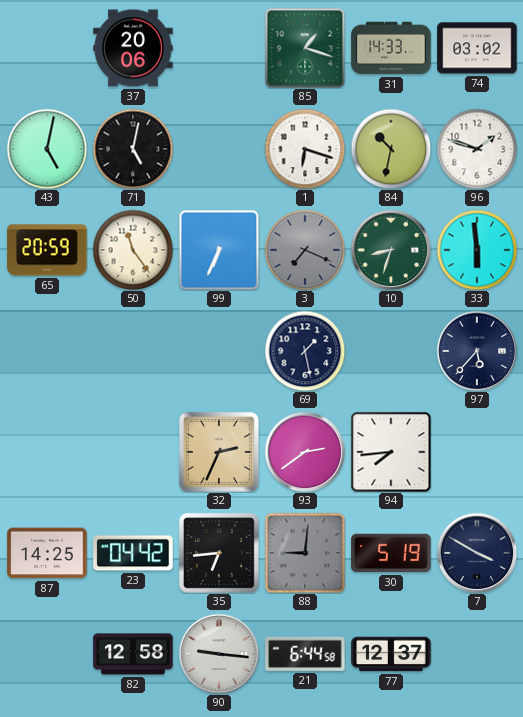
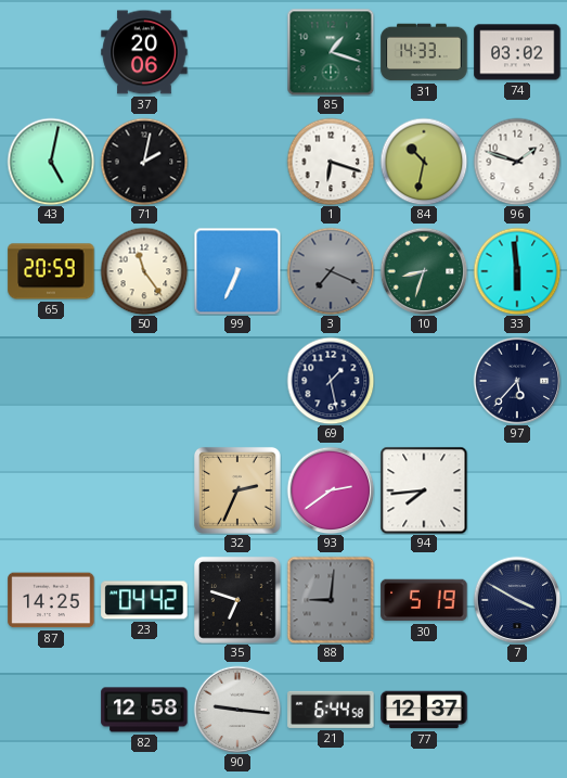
71: 5:02 -> 2:02
35: 6:44 -> 6:48
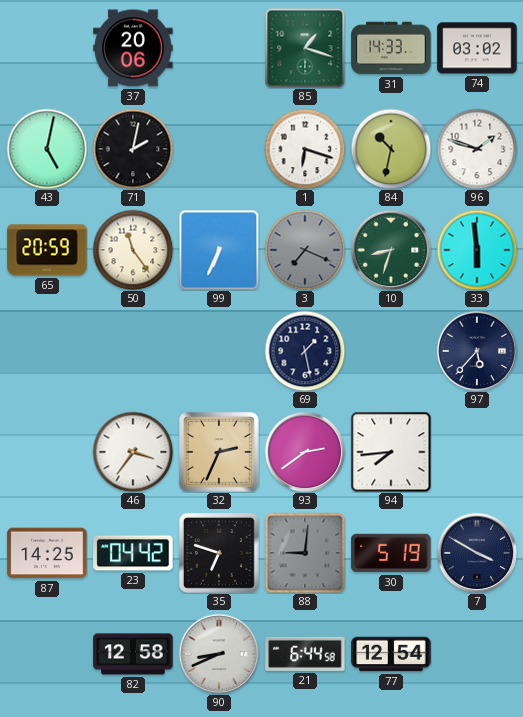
46: none -> 3:36
90: 9:16 -> 8:41
77: 12:37 -> 12:54
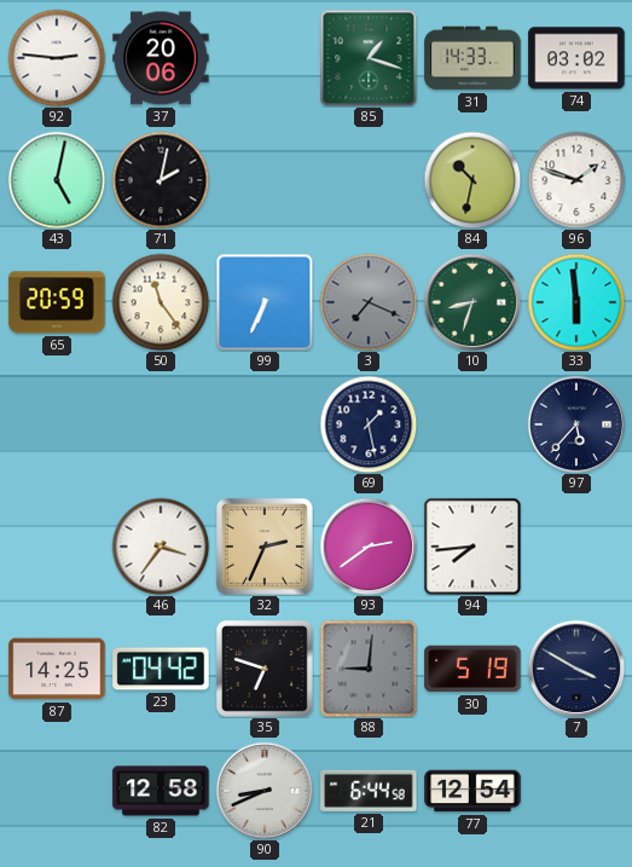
92: none -> 2:46
1: 6:18 -> none
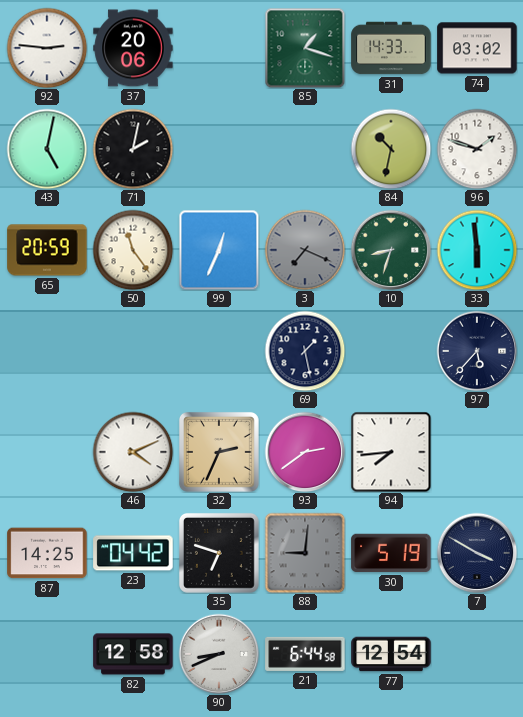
99: 6:34 -> 12:34
46: 3:36 -> 4:11
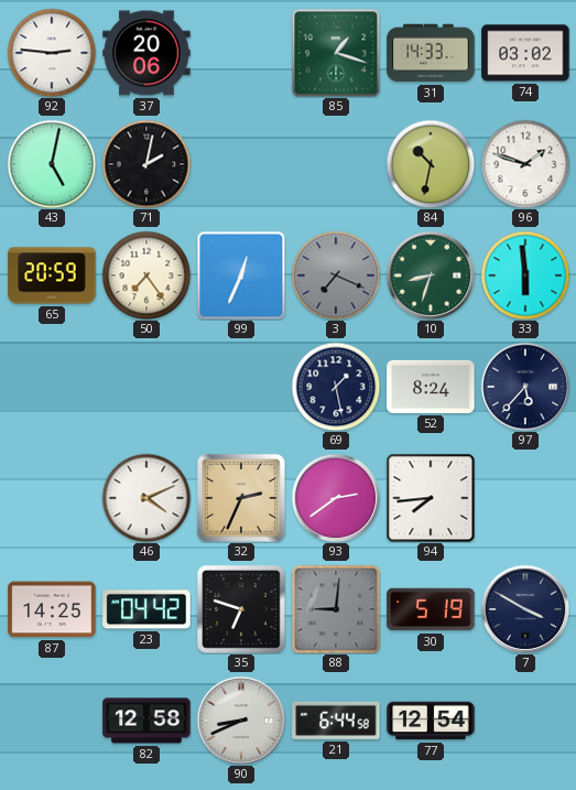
50: 11:24 -> 7:24
52: none -> 8:24
